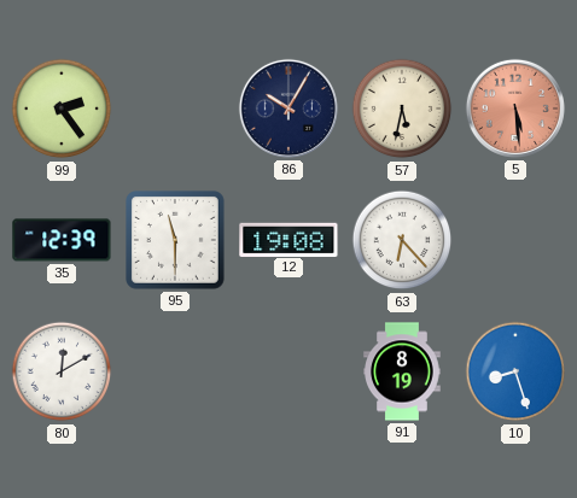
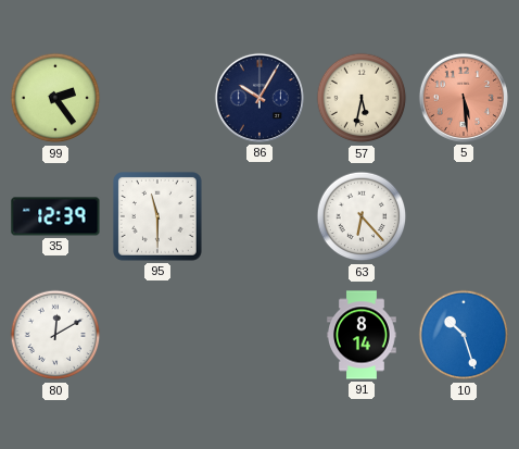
12: 19:08 -> none
91: 8:19 -> 8:14
10: 8:27 -> 10:27
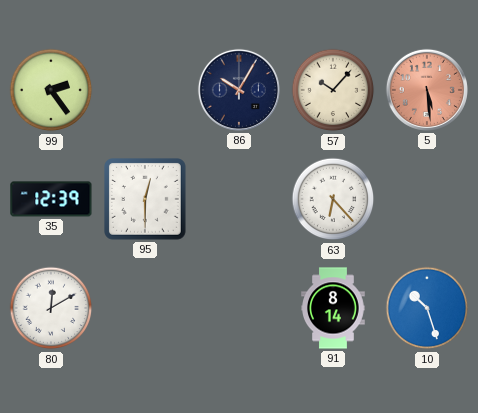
57: 5:32 -> 10:07
95: 11:30 -> 12:30
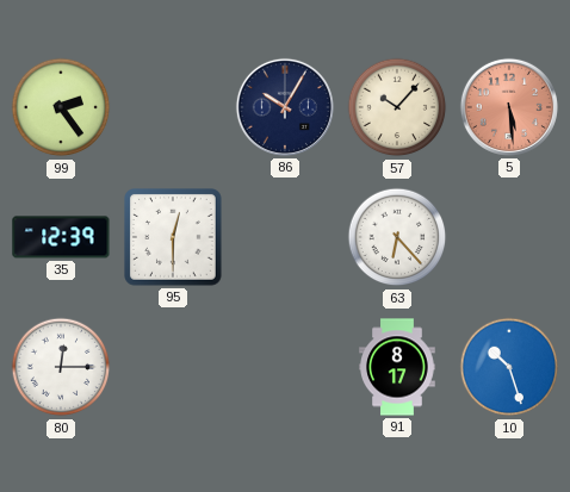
80: 12:10 -> 12:15
91: 8:14 -> 8:17
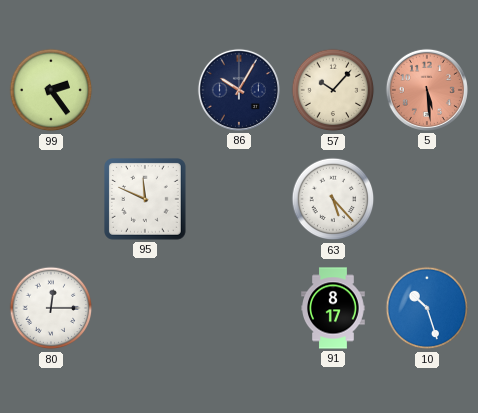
35: 12:39 -> none
95: 12:30 -> 11:49
63: 6:23 -> 5:23
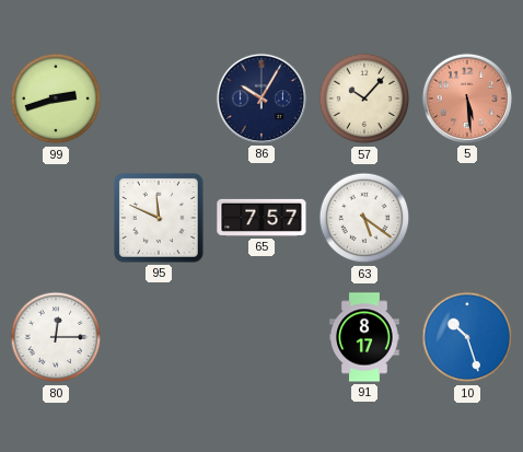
99: 2:24 -> 2:42
65: none -> 7:57
63: 5:23 -> 5:21
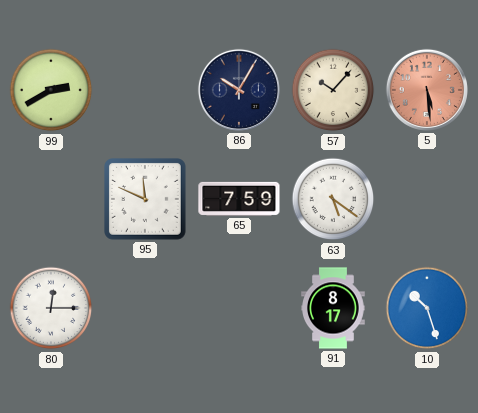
99: 2:42 -> 2:40
65: 7:57 -> 7:59
